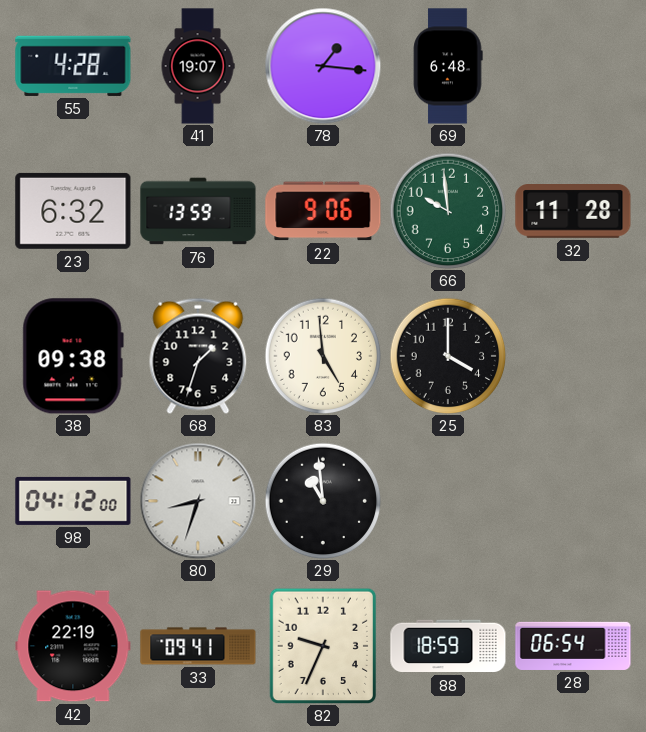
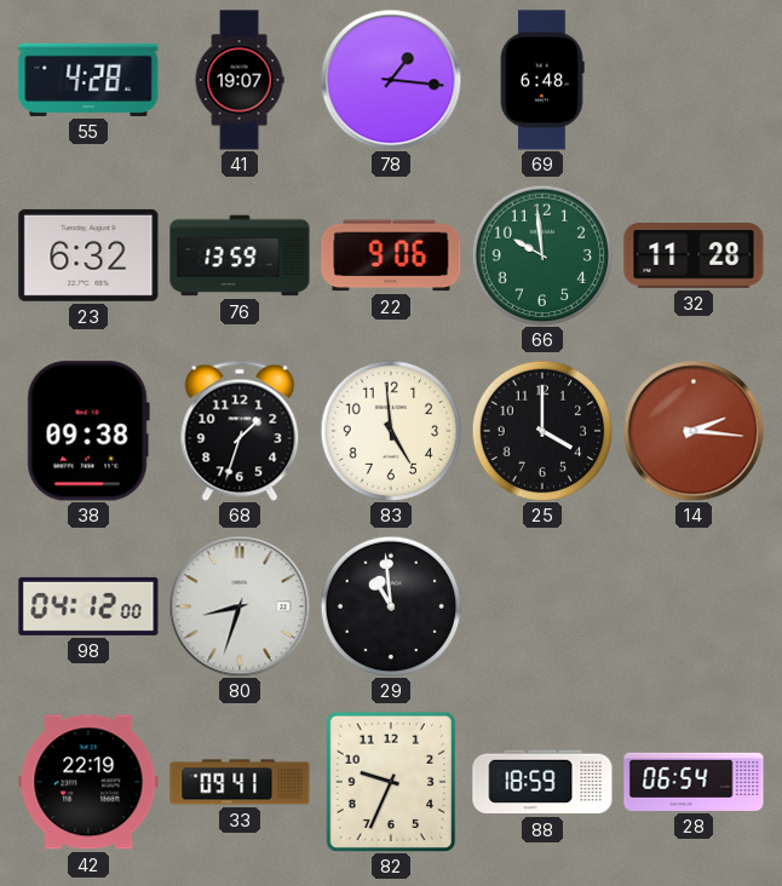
14: none -> 2:16
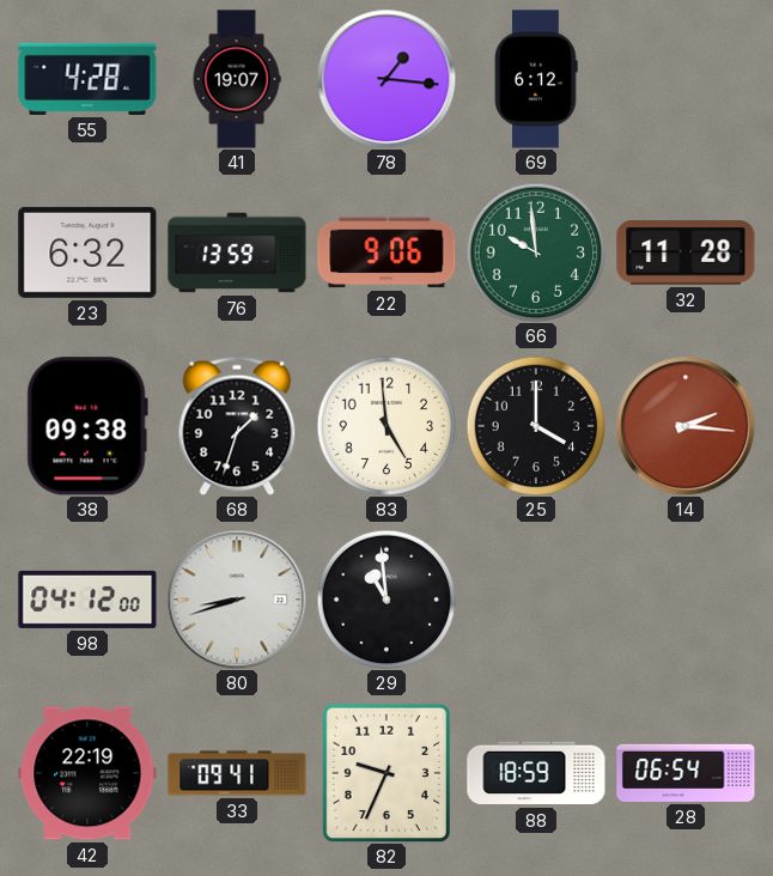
69: 6:48 -> 6:12
80: 8:33 -> 8:42
